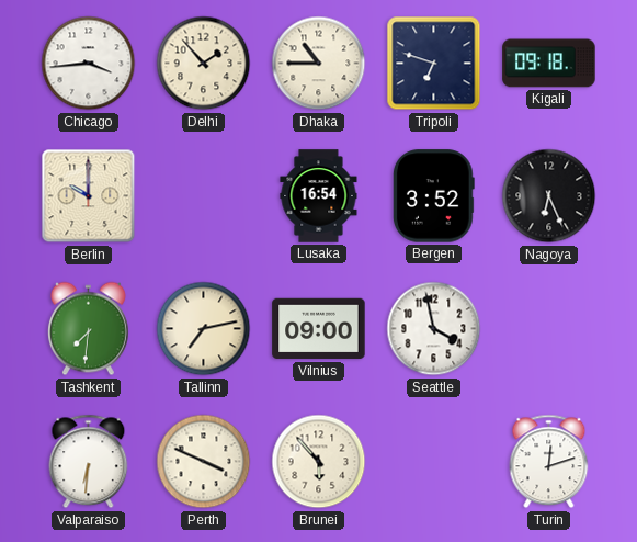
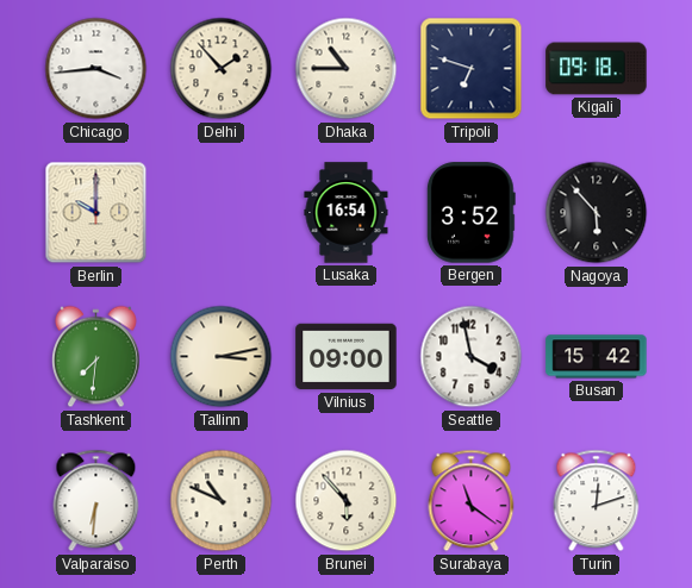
Nagoya: 6:26 -> 5:53
Tallinn: 7:13 -> 3:13
Busan: none -> 15:42
Perth: 3:49 -> 10:49
Surabaya: none -> 11:21
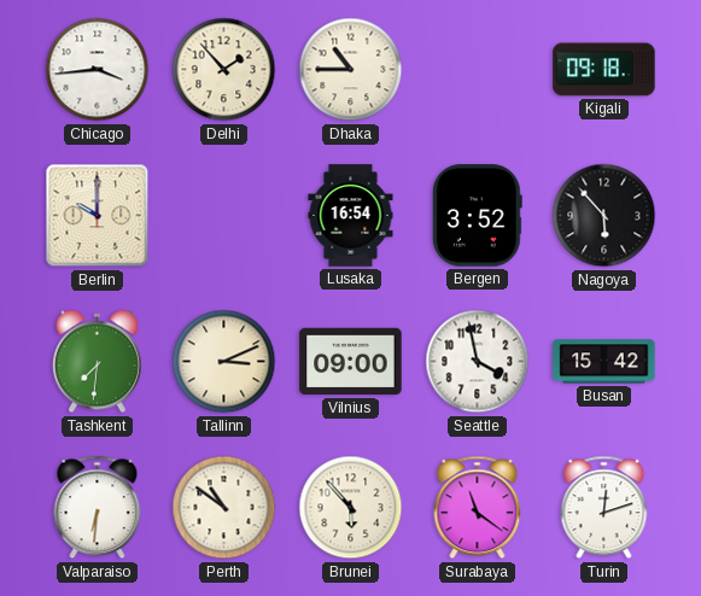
Tripoli: 6:48 -> none
Tallinn: 3:13 -> 3:11
Perth: 10:49 -> 10:51
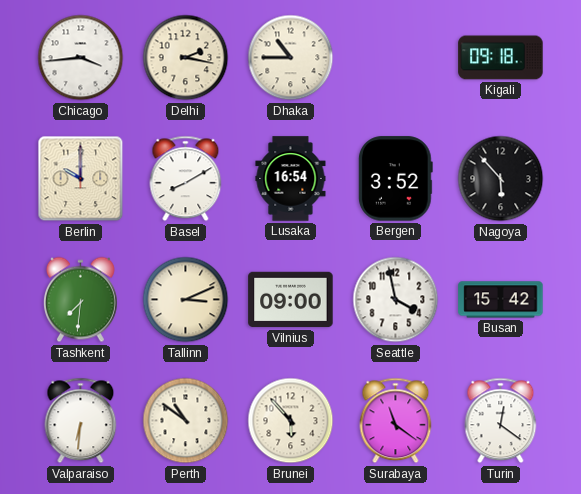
Delhi: 1:53 -> 2:17
Basel: none -> 8:10
Turin: 12:12 -> 12:21
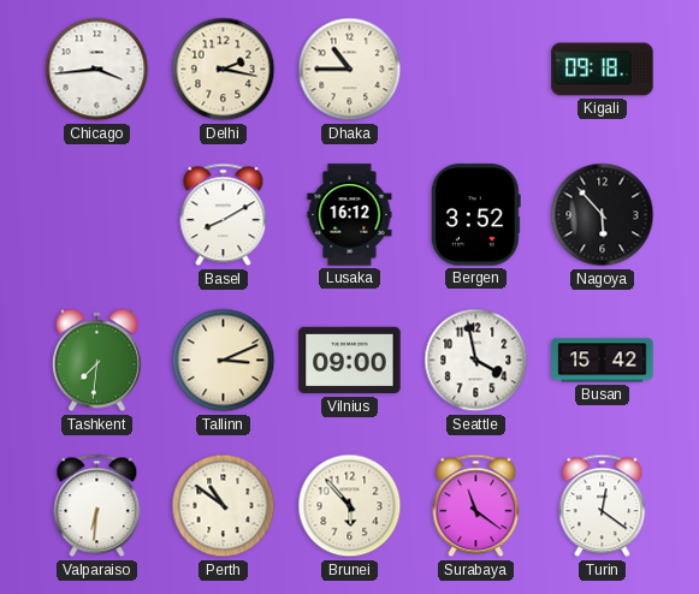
Berlin: 10:00 -> none
Lusaka: 16:54 -> 16:12
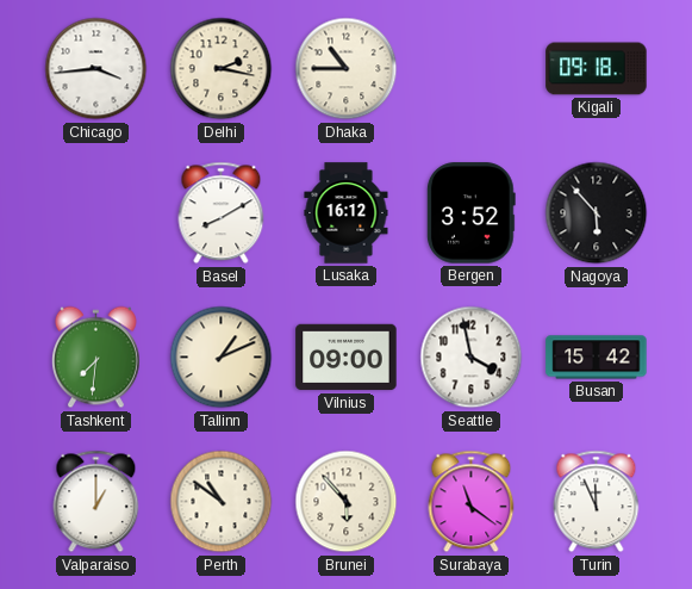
Tallinn: 3:11 -> 1:11
Valparaiso: 6:31 -> 1:00
Turin: 12:21 -> 11:56
